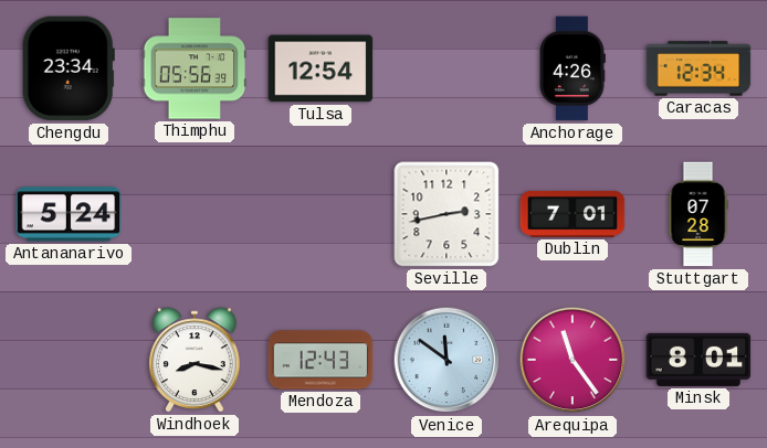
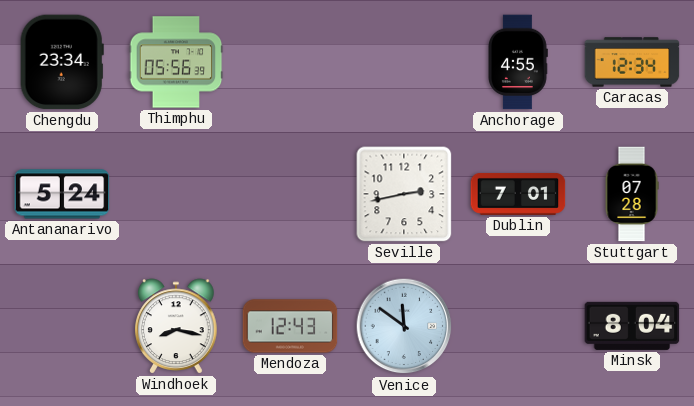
Tulsa: 12:54 -> none
Anchorage: 4:26 -> 4:55
Arequipa: 11:24 -> none
Minsk: 8:01 -> 8:04
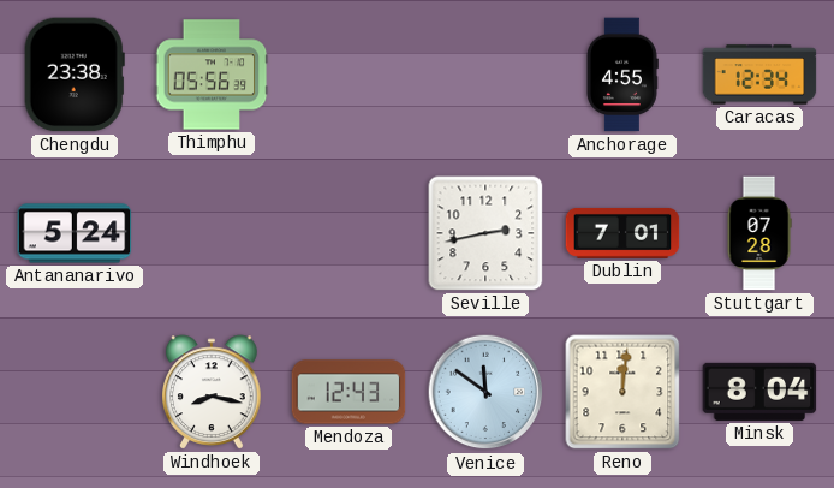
Chengdu: 23:34 -> 23:38
Reno: none -> 12:01
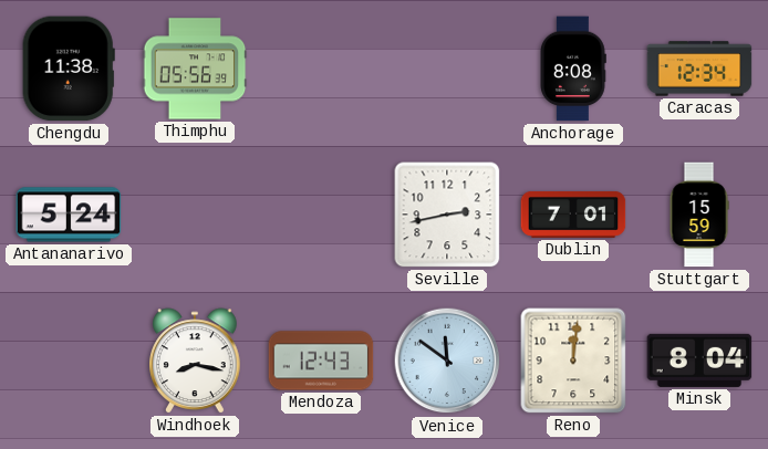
Chengdu: 23:38 -> 11:38
Anchorage: 4:55 -> 8:08
Stuttgart: 07:28 -> 15:59
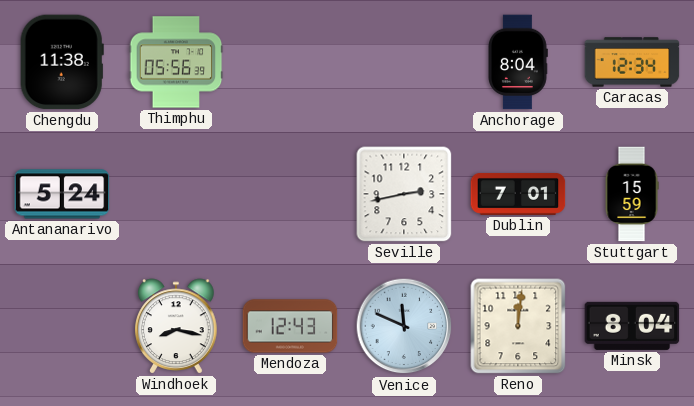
Anchorage: 8:08 -> 8:04
Venice: 11:51 -> 11:49
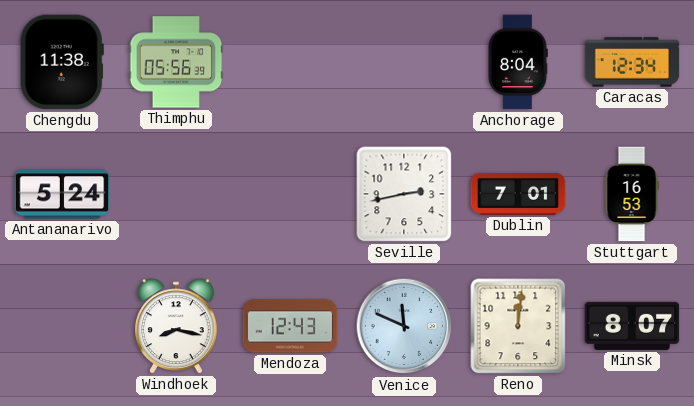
Stuttgart: 15:59 -> 16:53
Minsk: 8:04 -> 8:07
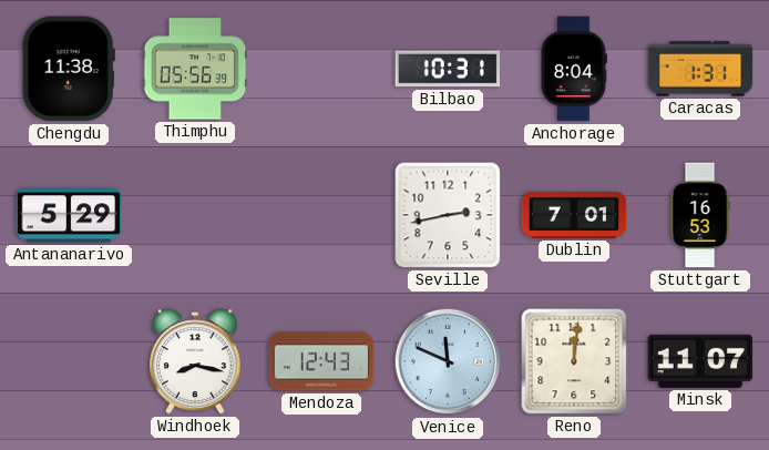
Bilbao: none -> 10:31
Caracas: 12:34 -> 1:31
Antananarivo: 5:24 -> 5:29
Minsk: 8:07 -> 11:07
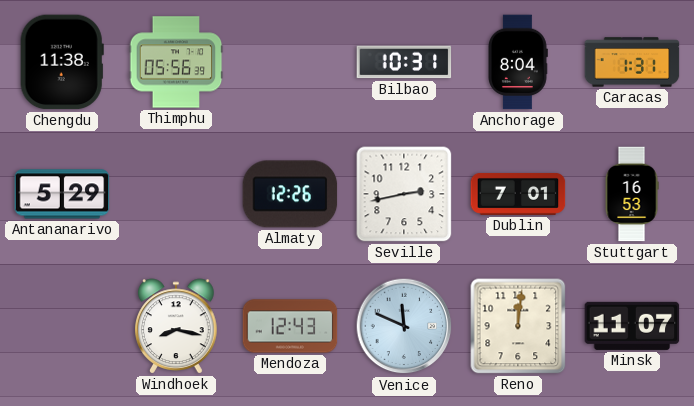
Almaty: none -> 12:26
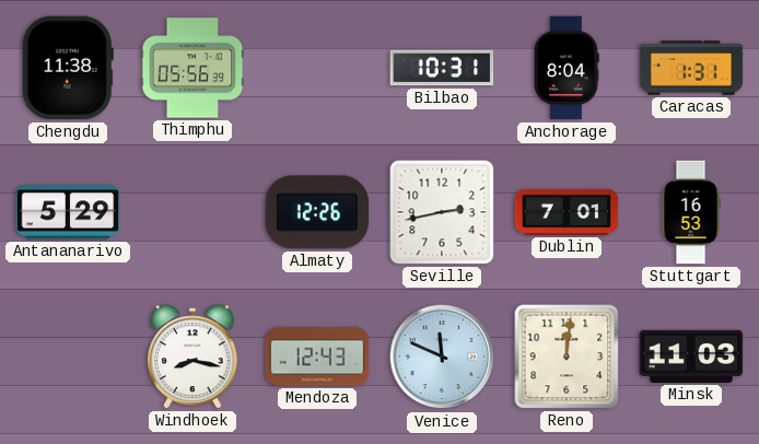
Minsk: 11:07 -> 11:03
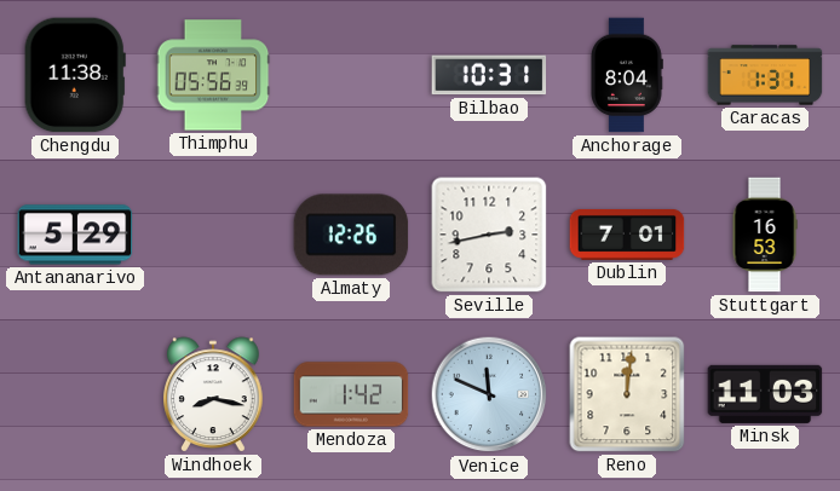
Mendoza: 12:43 -> 1:42
